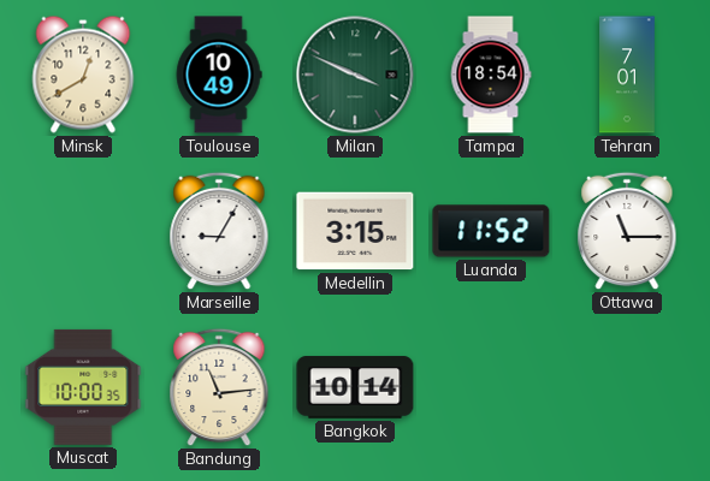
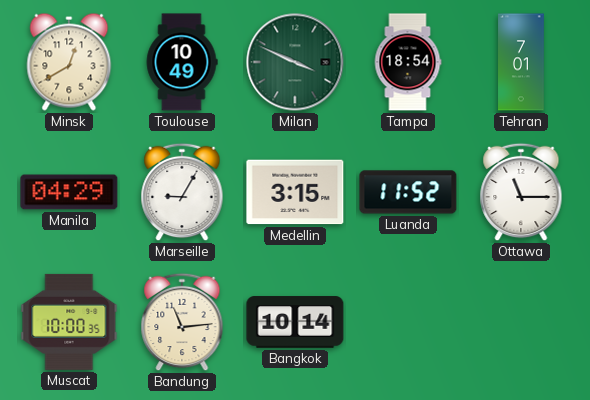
Manila: none -> 04:29
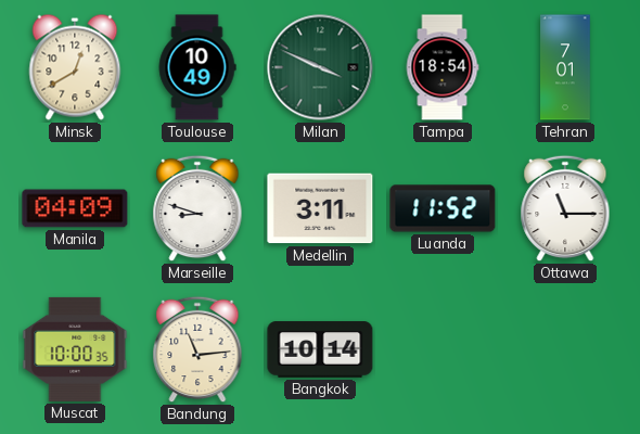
Manila: 04:29 -> 04:09
Marseille: 9:05 -> 8:48
Medellin: 3:15 -> 3:11
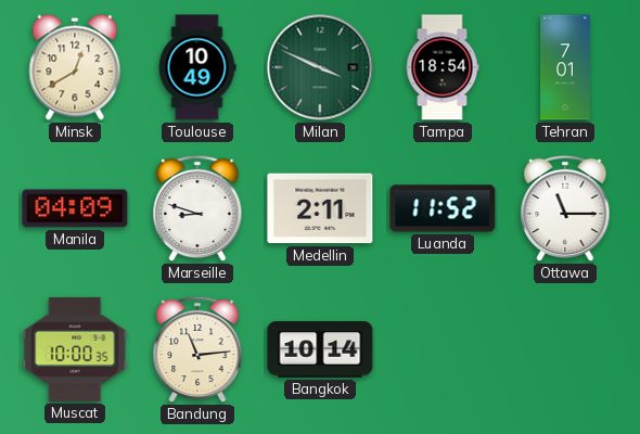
Medellin: 3:11 -> 2:11
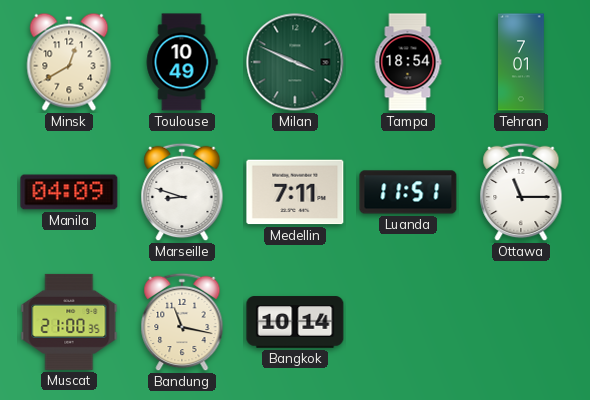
Medellin: 2:11 -> 7:11
Luanda: 11:52 -> 11:51
Muscat: 10:00 -> 21:00
Bandung: 11:14 -> 11:17
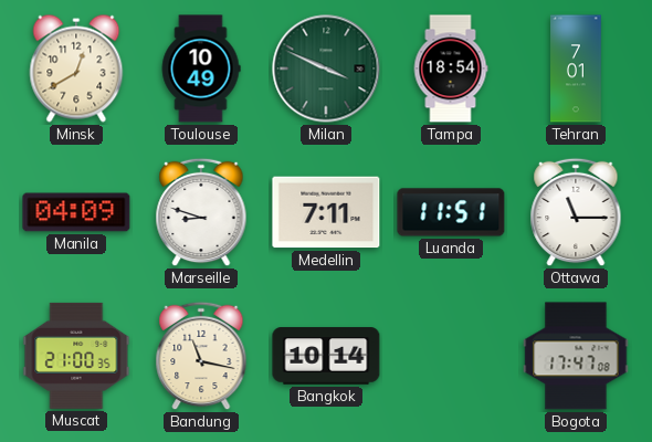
Bogota: none -> 17:47
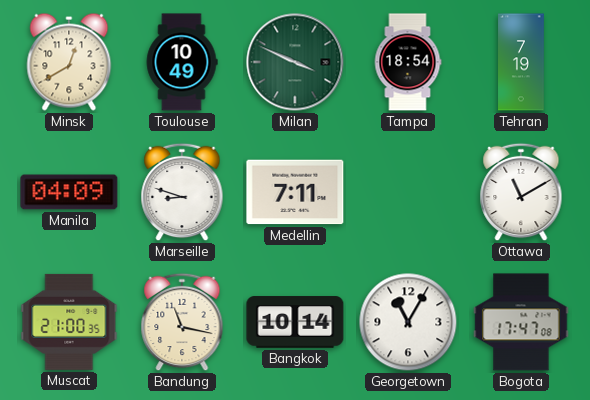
Tehran: 7:01 -> 7:19
Luanda: 11:51 -> none
Ottawa: 11:15 -> 11:10
Georgetown: none -> 11:05
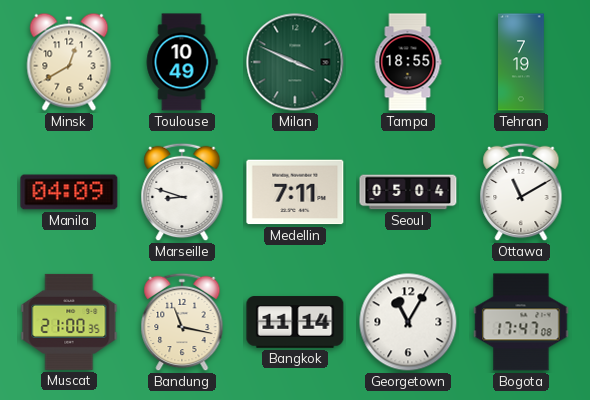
Tampa: 18:54 -> 18:55
Seoul: none -> 05:04
Bangkok: 10:14 -> 11:14
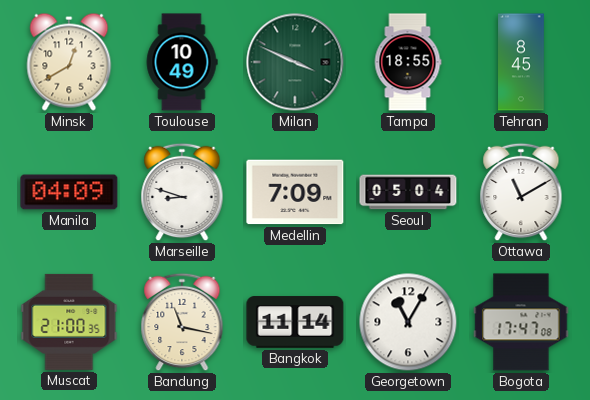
Tehran: 7:19 -> 8:45
Medellin: 7:11 -> 7:09
